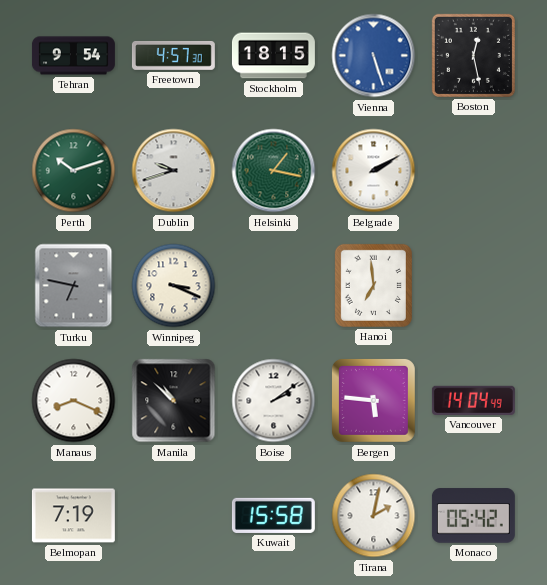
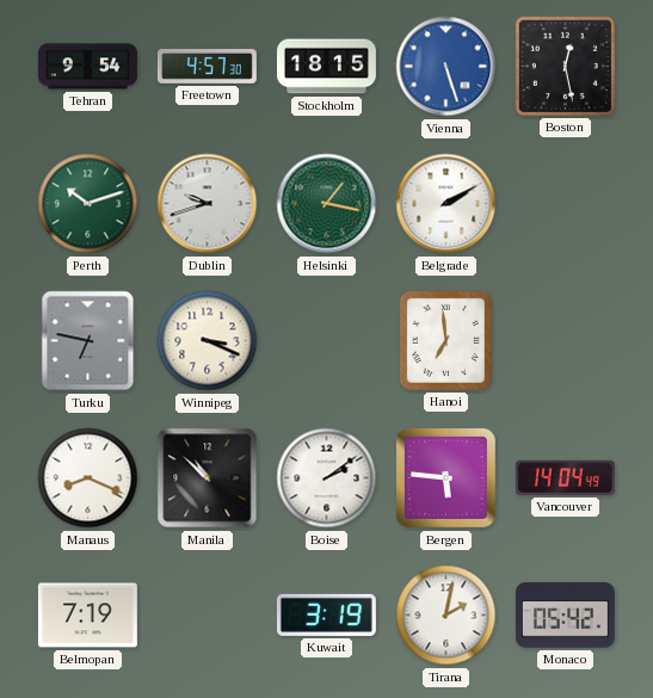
Kuwait: 15:58 -> 3:19
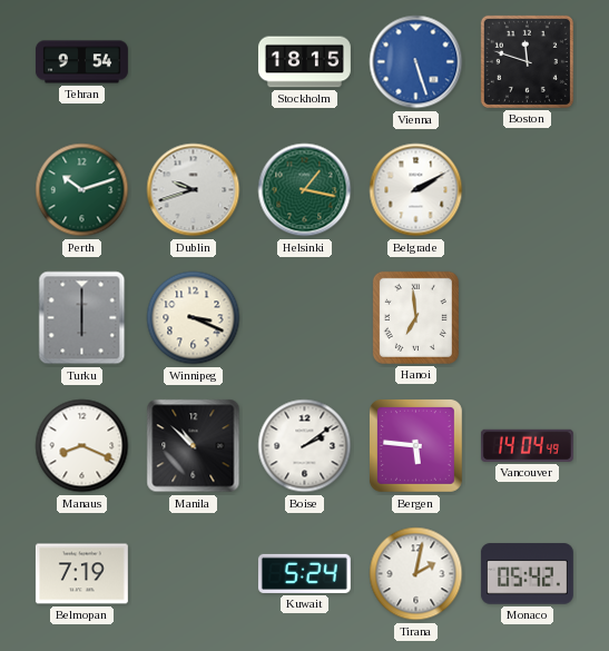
Freetown: 4:57 -> none
Boston: 12:28 -> 11:48
Turku: 6:47 -> 6:00
Kuwait: 3:19 -> 5:24
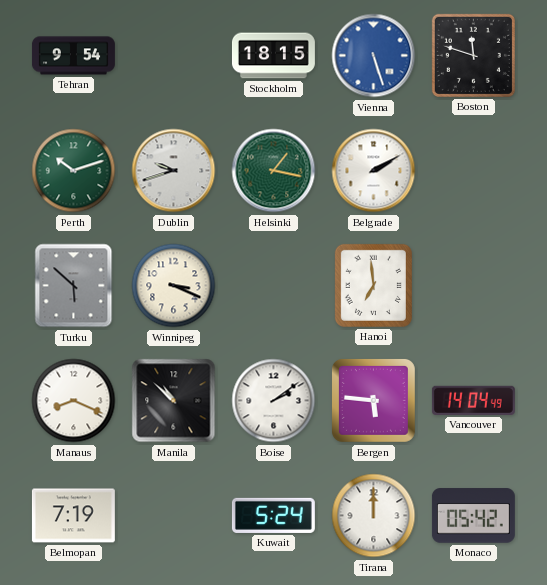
Turku: 6:00 -> 5:52
Tirana: 2:02 -> 12:00
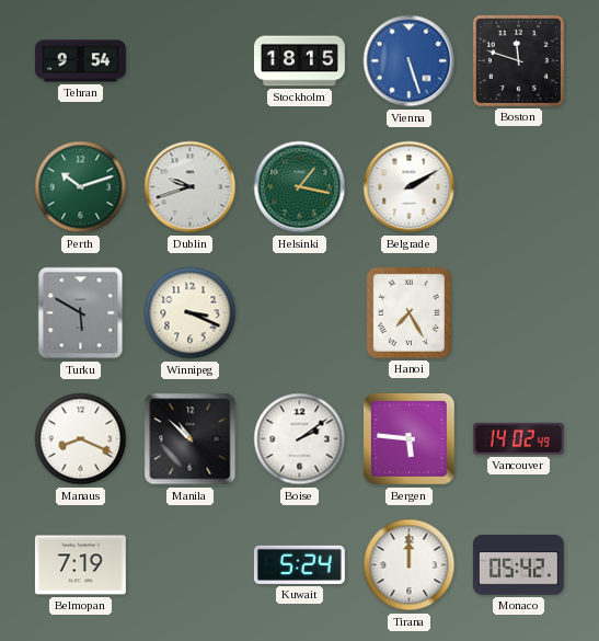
Turku: 5:52 -> 5:50
Hanoi: 6:59 -> 7:25
Vancouver: 14:04 -> 14:02
